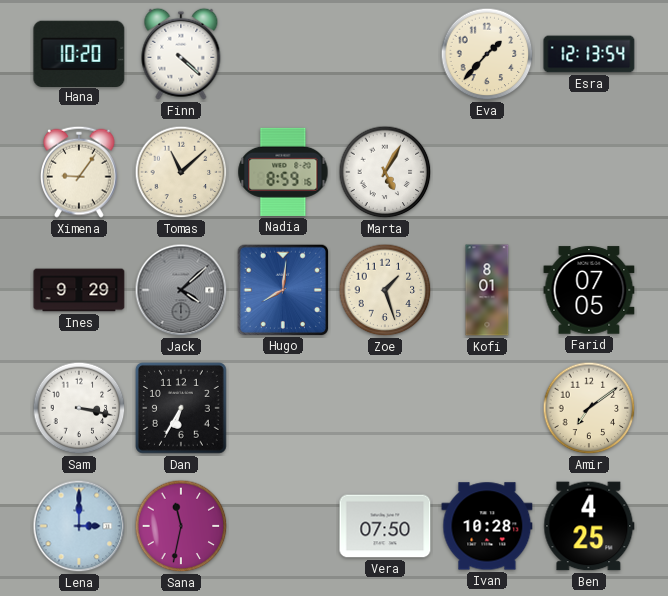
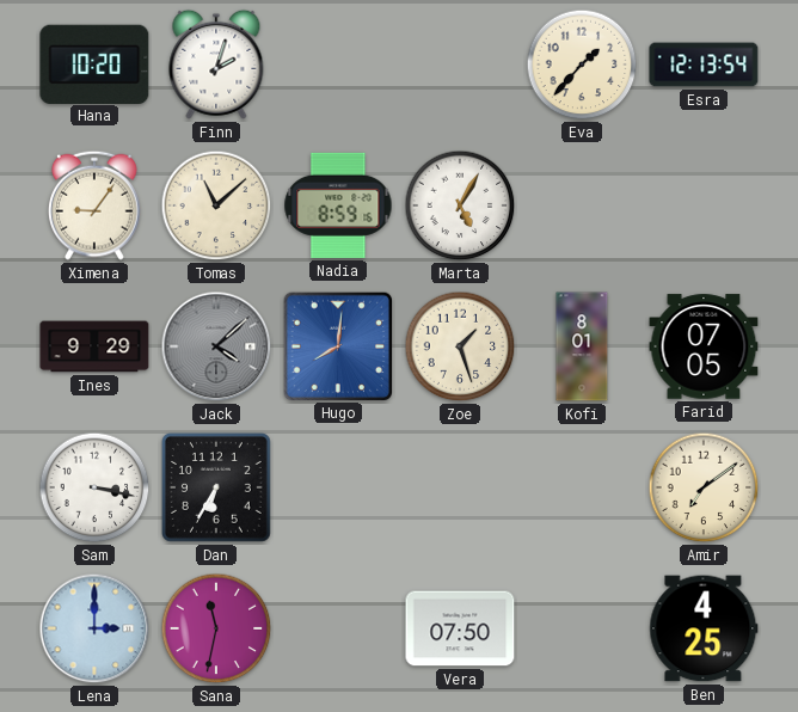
Finn: 4:22 -> 2:03
Ivan: 10:28 -> none
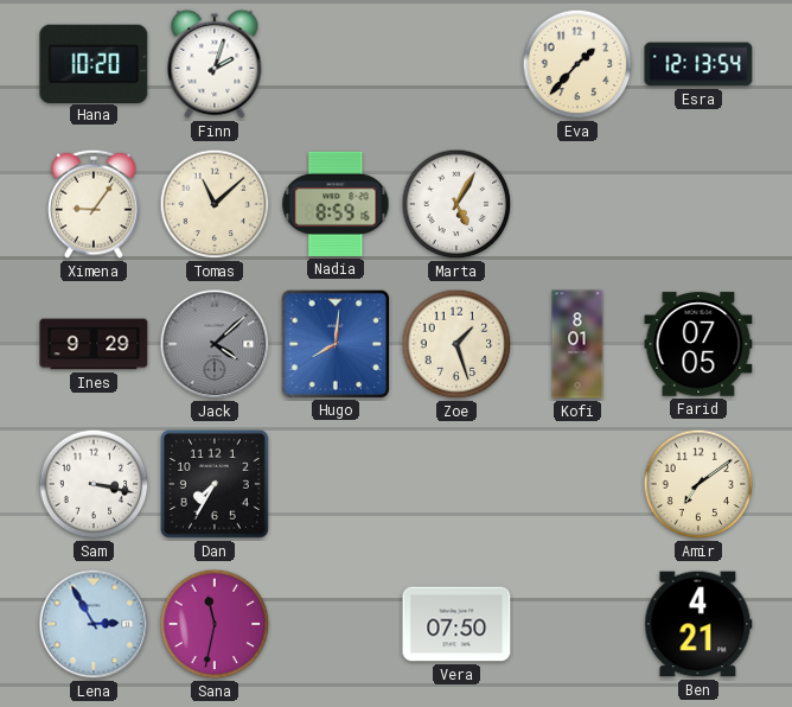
Dan: 6:35 -> 7:35
Lena: 3:00 -> 2:55
Ben: 4:25 -> 4:21
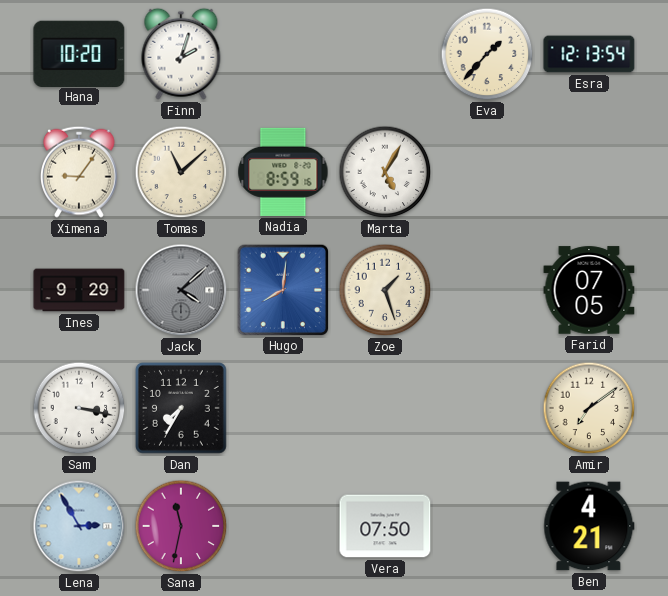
Kofi: 8:01 -> none
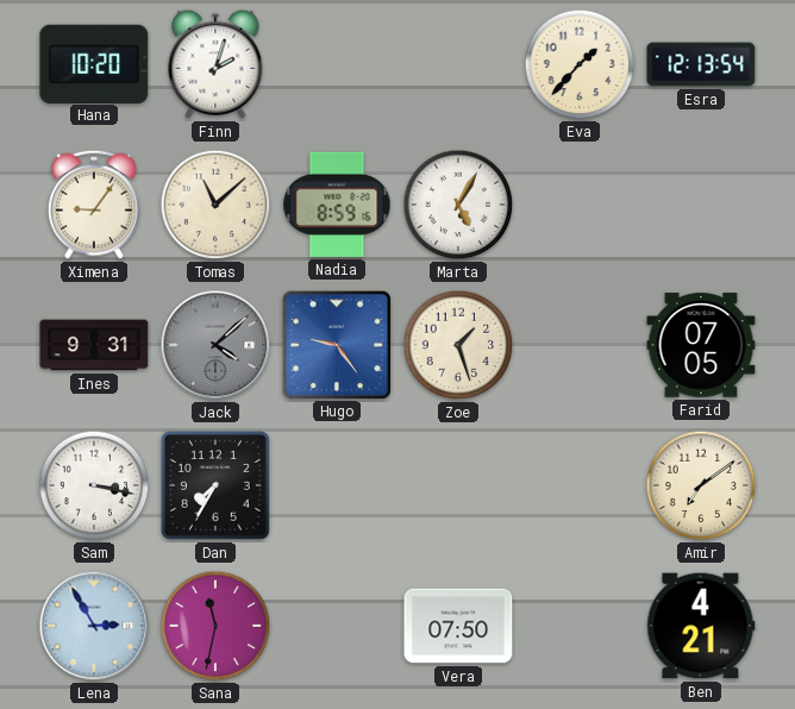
Ines: 9:29 -> 9:31
Hugo: 8:01 -> 9:24
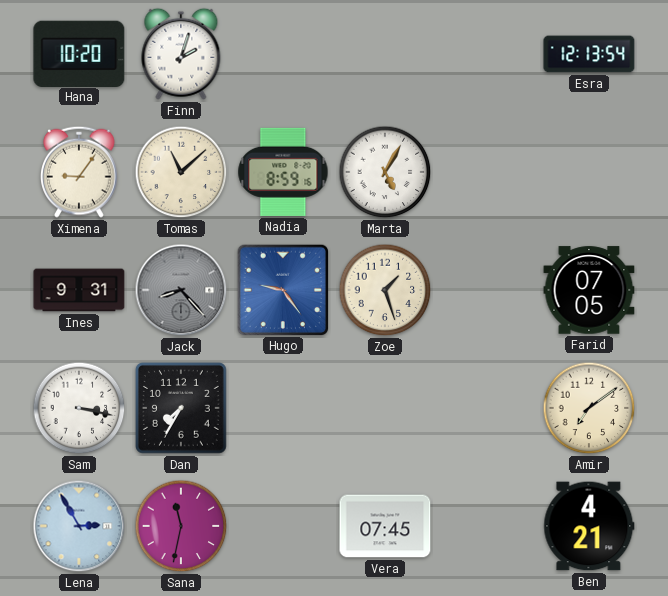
Eva: 1:37 -> none
Jack: 4:08 -> 8:23
Vera: 07:50 -> 07:45
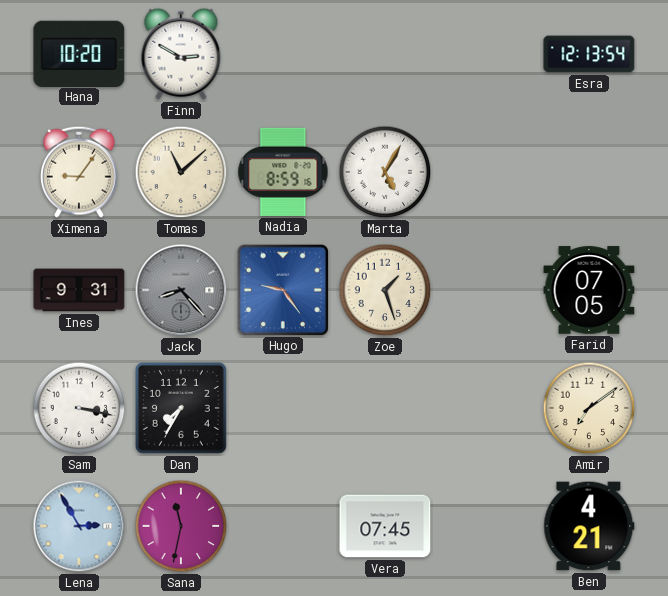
Finn: 2:03 -> 2:50
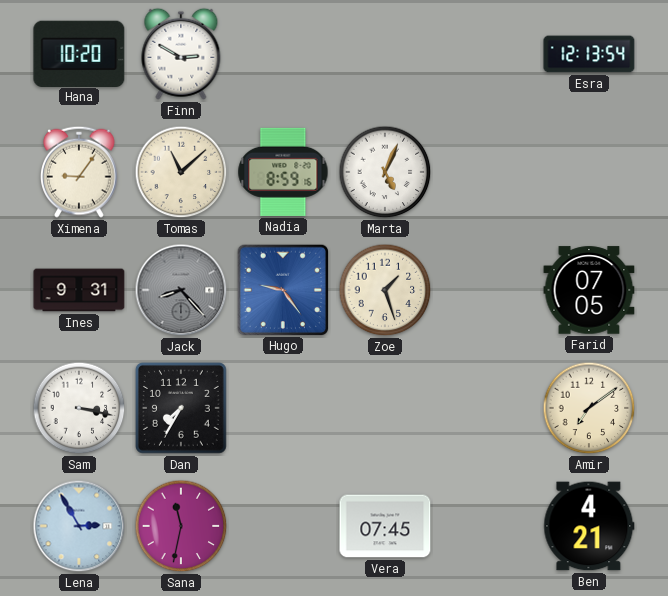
Marta: 5:05 -> 5:04
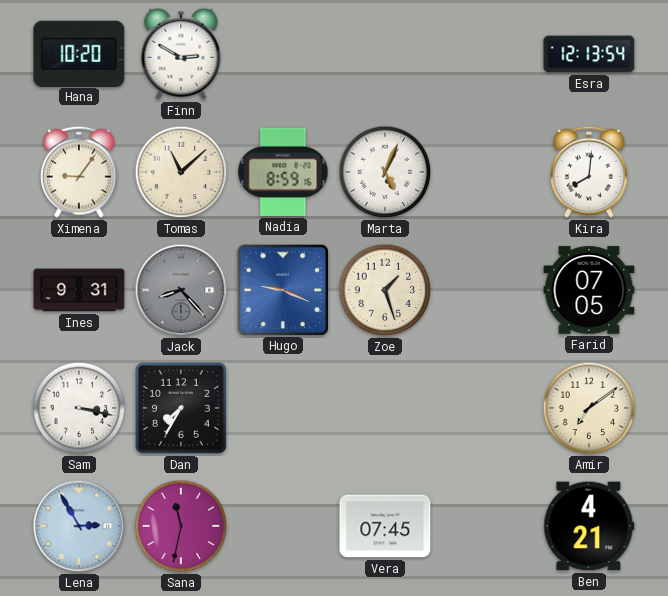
Kira: none -> 8:01
Hugo: 9:24 -> 9:19
